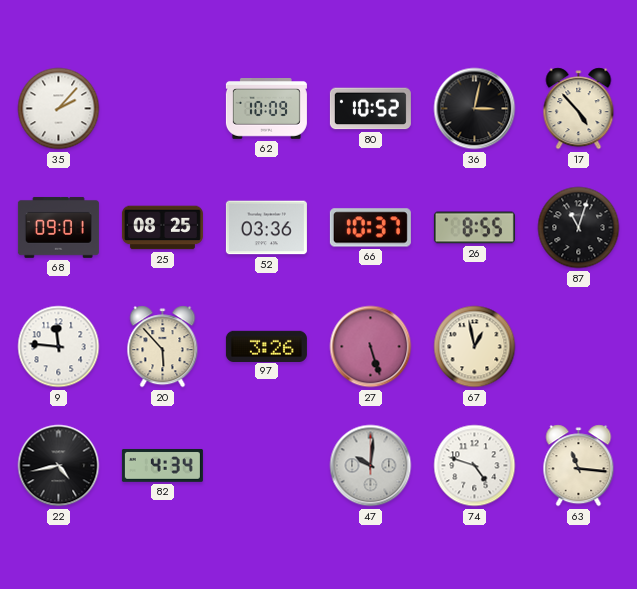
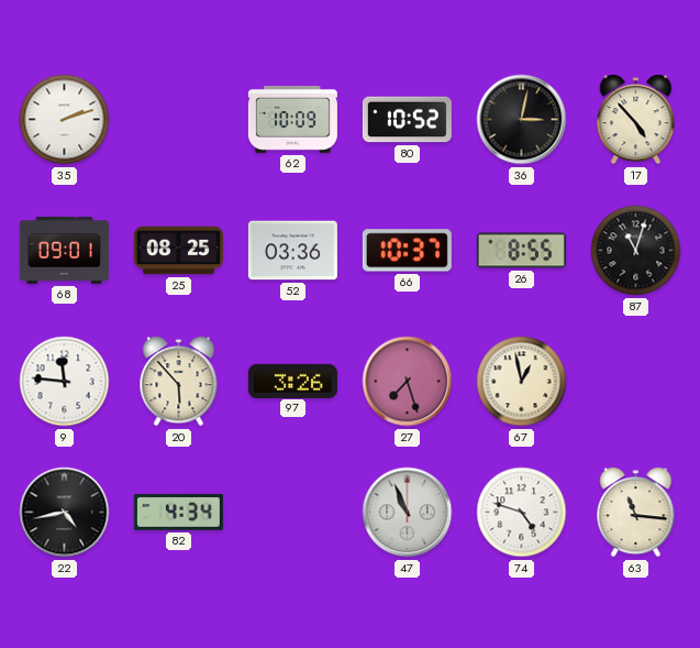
35: 2:07 -> 2:12
27: 5:27 -> 7:27
47: 10:01 -> 10:56
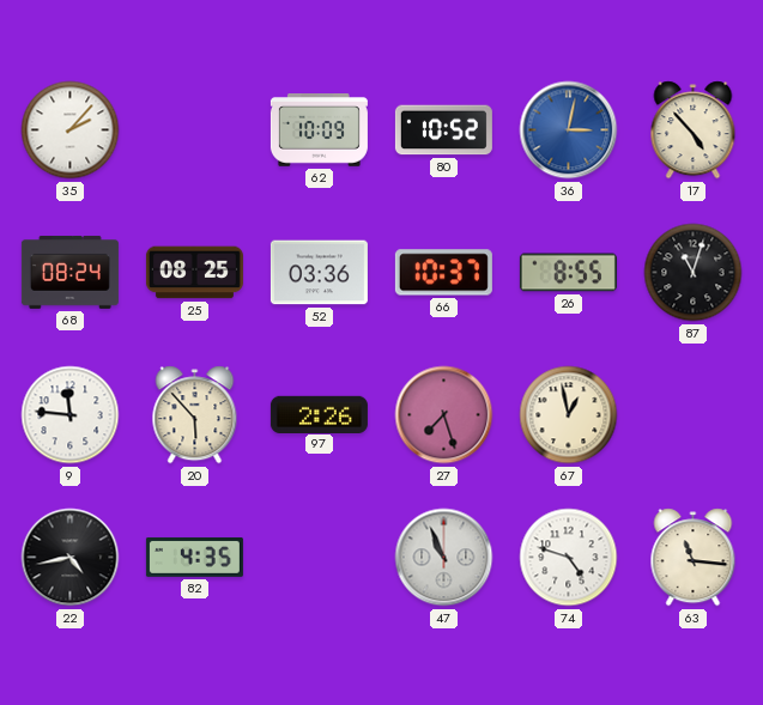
35: 2:12 -> 2:07
36 dial: black -> blue
68: 09:01 -> 08:24
97: 3:26 -> 2:26
82: 4:34 -> 4:35
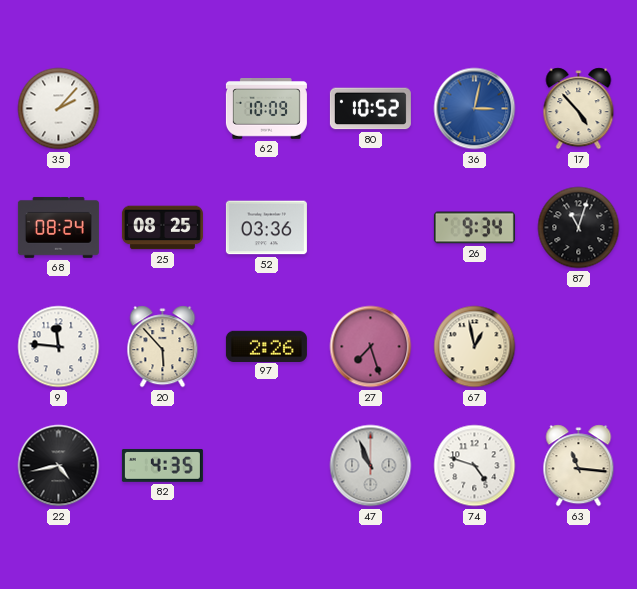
66: 10:37 -> none
26: 8:55 -> 9:34
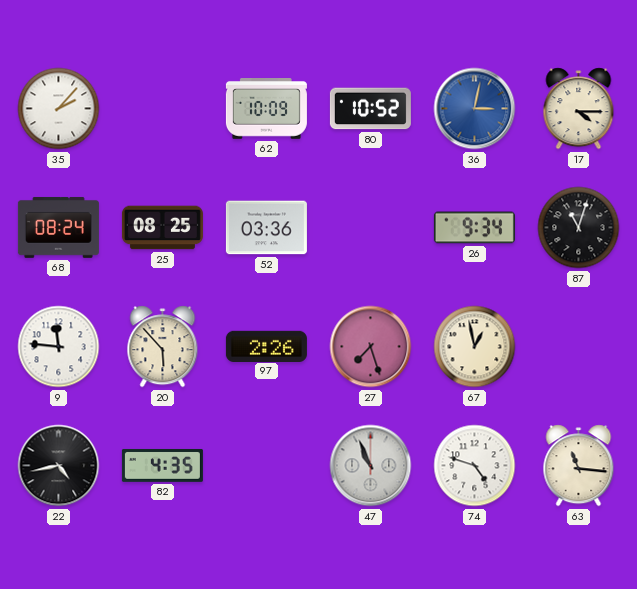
17: 4:53 -> 4:15
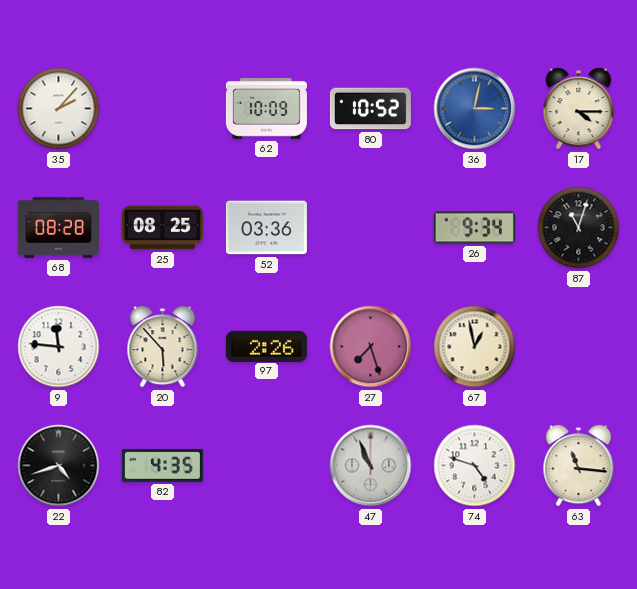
68: 08:24 -> 08:28
22: 4:43 -> 4:42
